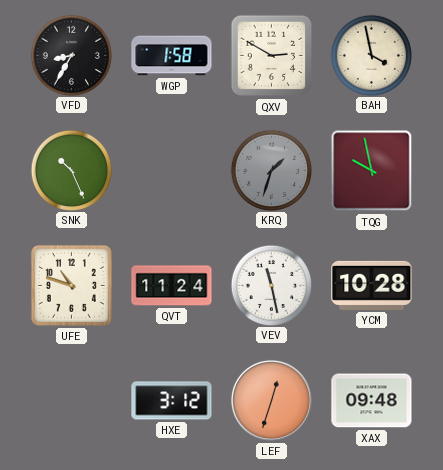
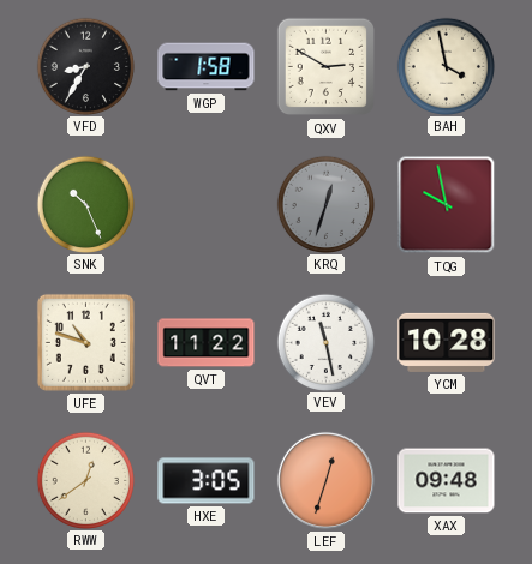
KRQ: 1:33 -> 12:33
QVT: 11:24 -> 11:22
RWW: none -> 12:39
HXE: 3:12 -> 3:05
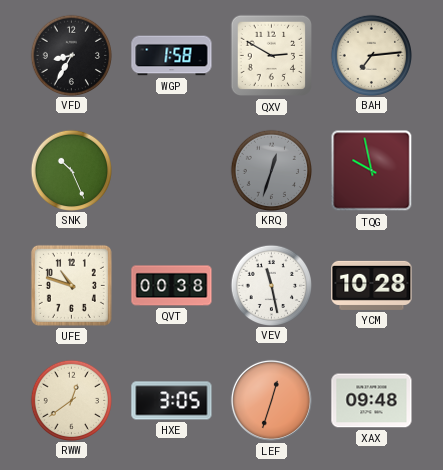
BAH: 3:58 -> 7:14
QVT: 11:22 -> 00:38
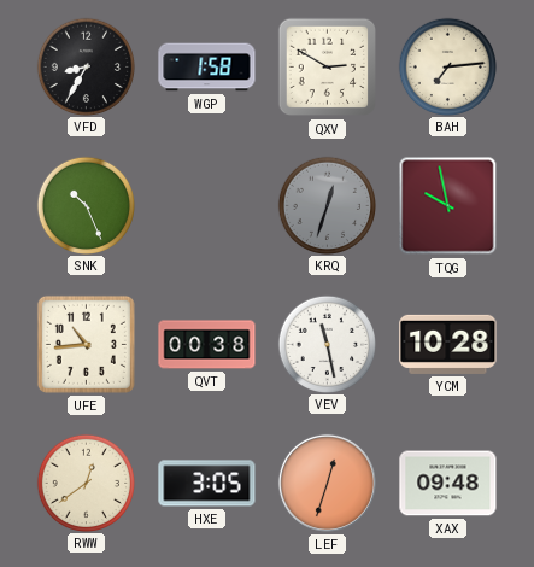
UFE: 10:48 -> 10:44
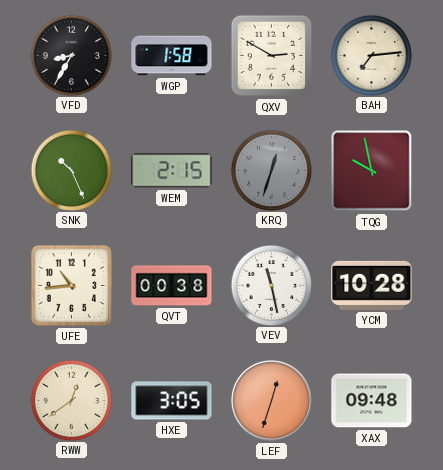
WEM: none -> 2:15
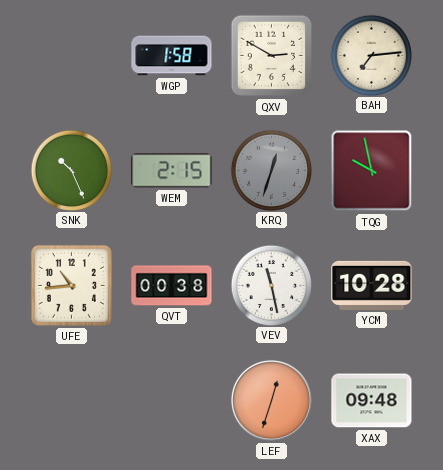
VFD: 8:35 -> none
RWW: 12:39 -> none
HXE: 3:05 -> none
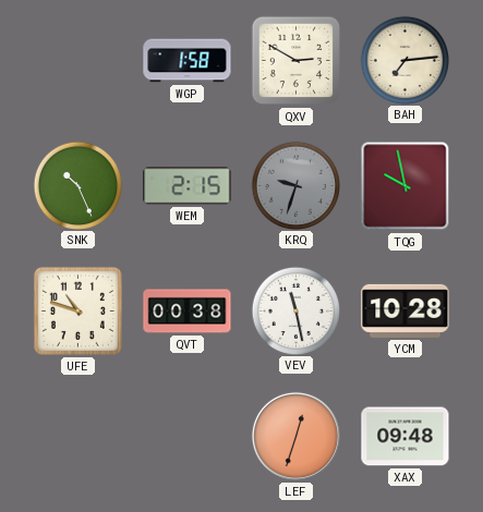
KRQ: 12:33 -> 9:33
UFE: 10:44 -> 10:48
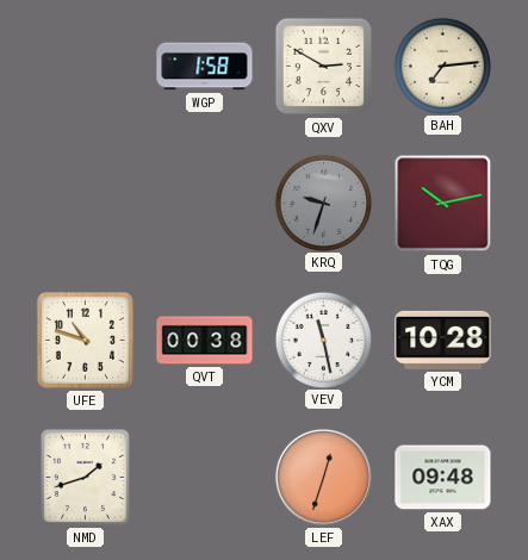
SNK: 10:26 -> none
WEM: 2:15 -> none
TQG: 9:58 -> 10:13
NMD: none -> 1:42
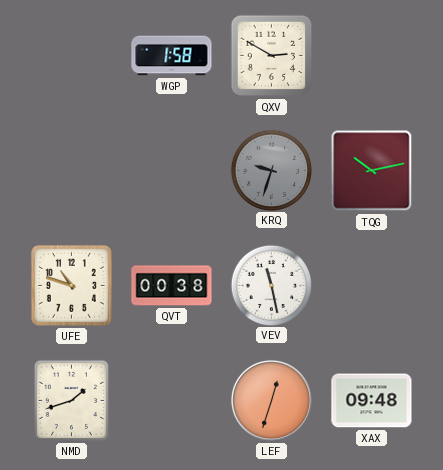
BAH: 7:14 -> none
YCM: 10:28 -> none
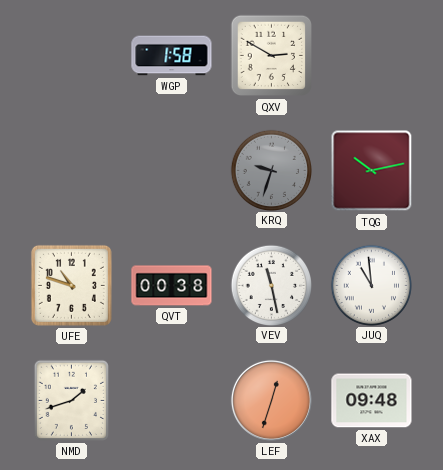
JUQ: none -> 10:59
